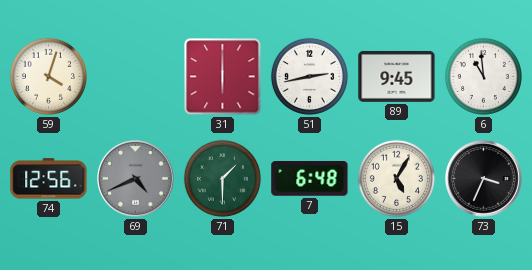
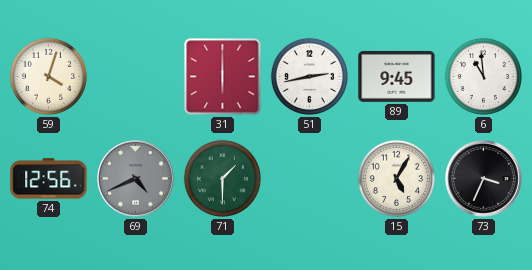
7: 6:48 -> none
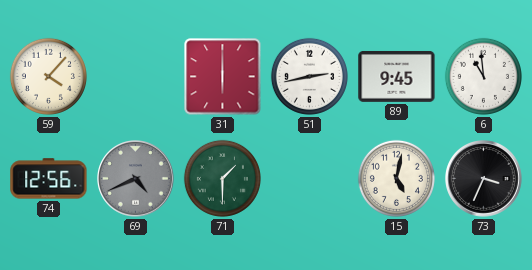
59: 4:03 -> 4:07
15: 5:05 -> 5:02
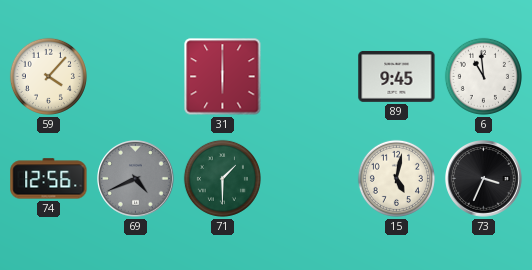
51: 2:43 -> none
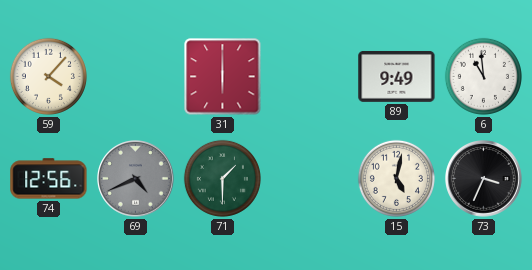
89: 9:45 -> 9:49
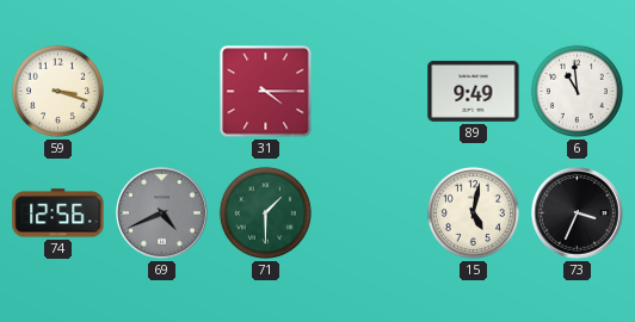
59: 4:07 -> 3:18
31: 6:00 -> 4:15
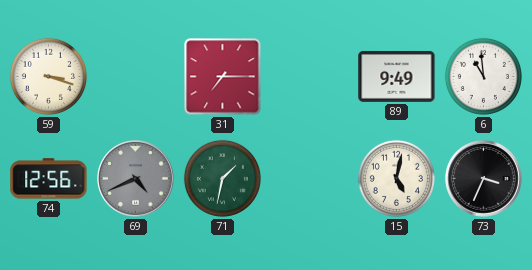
31: 4:15 -> 7:15
71: 1:30 -> 1:32
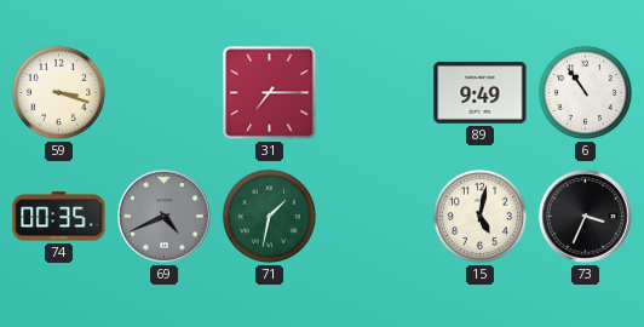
6: 10:59 -> 10:54
74: 12:56 -> 00:35
